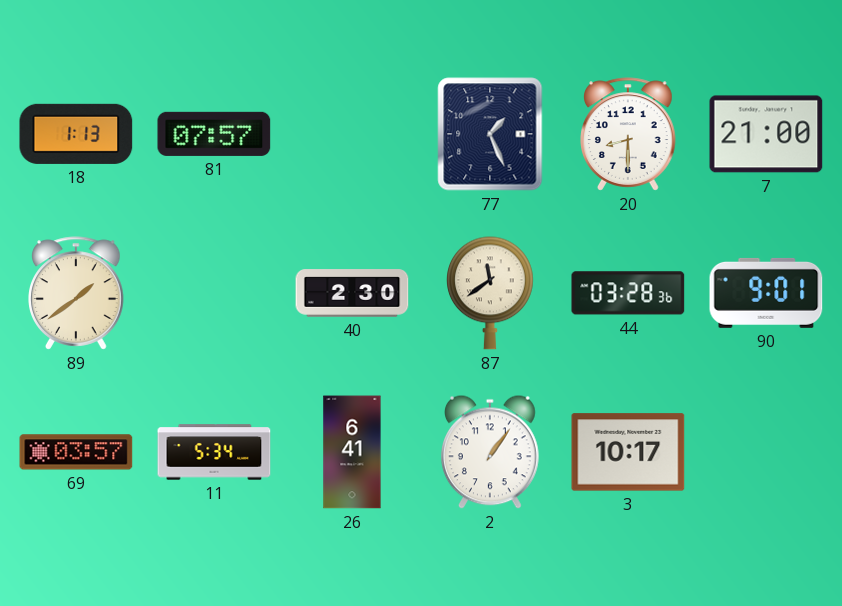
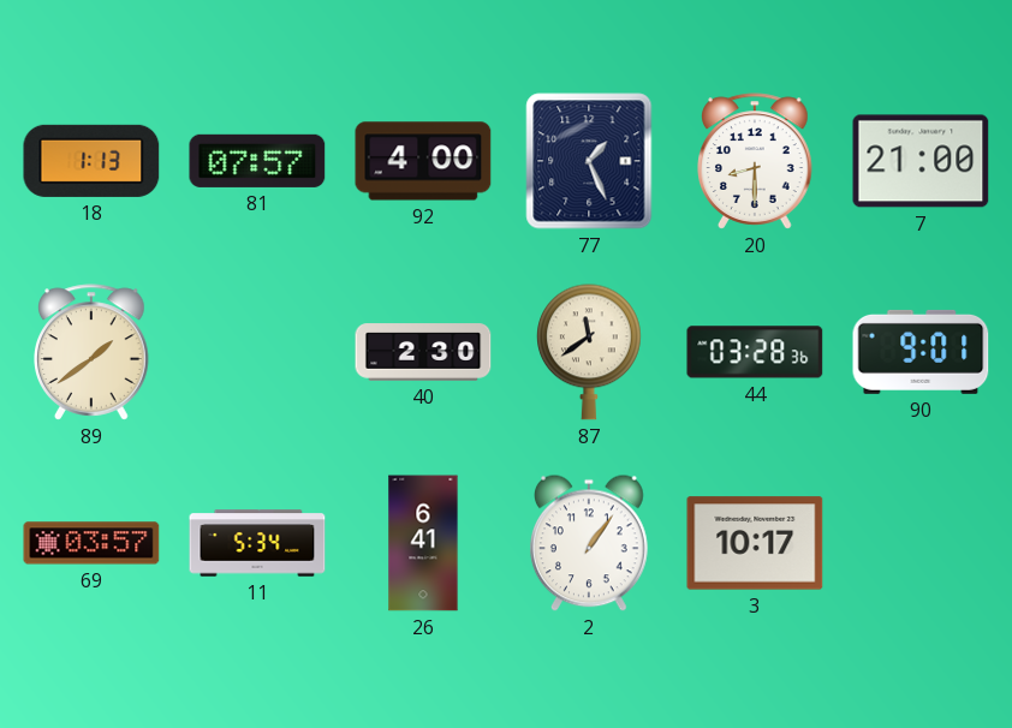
92: none -> 4:00
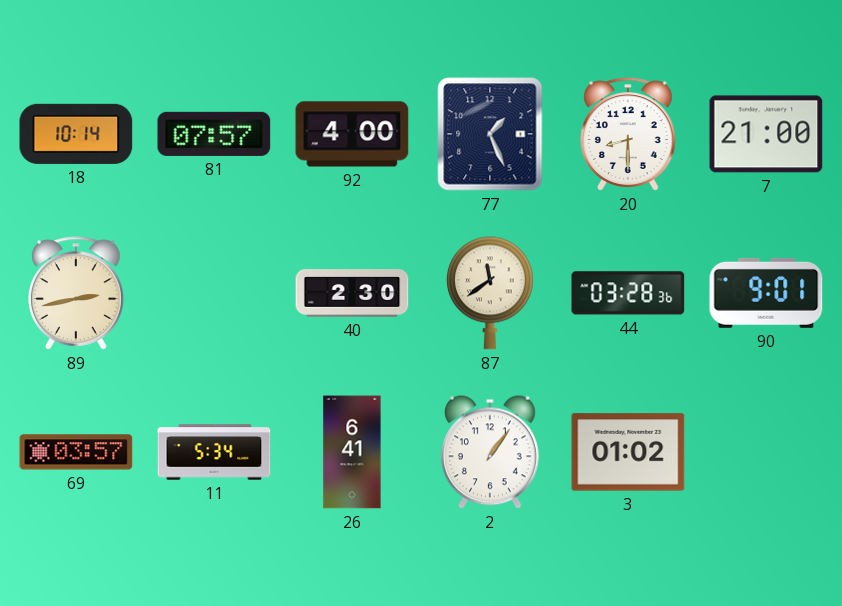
18: 1:13 -> 10:14
89: 1:39 -> 2:43
3: 10:17 -> 01:02
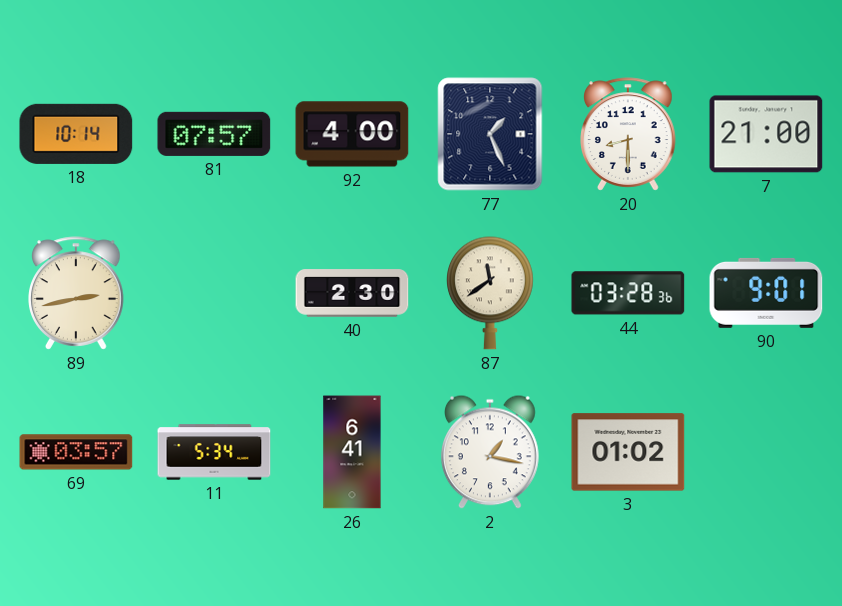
2: 1:06 -> 1:17
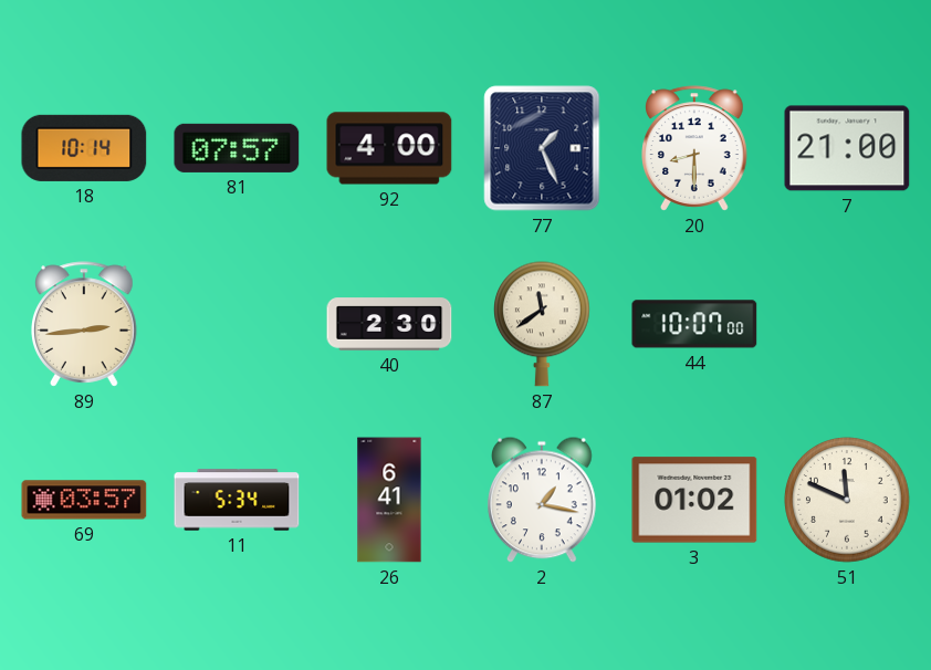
89: 2:43 -> 2:44
44: 03:28 -> 10:07
90: 9:01 -> none
51: none -> 11:49
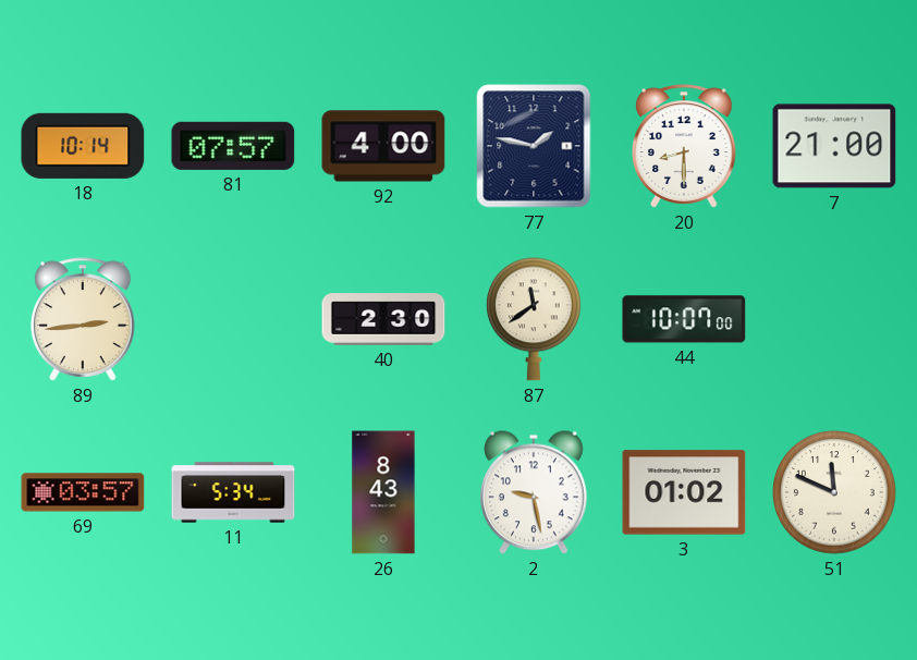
77: 1:26 -> 1:47
26: 6:41 -> 8:43
2: 1:17 -> 9:28
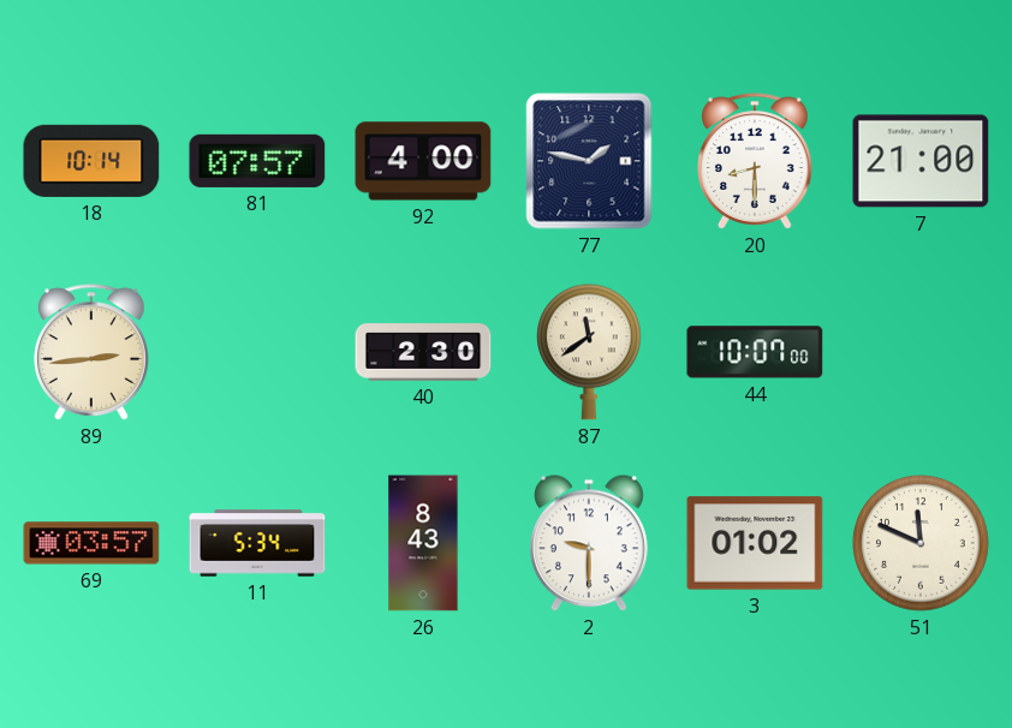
2: 9:28 -> 9:30
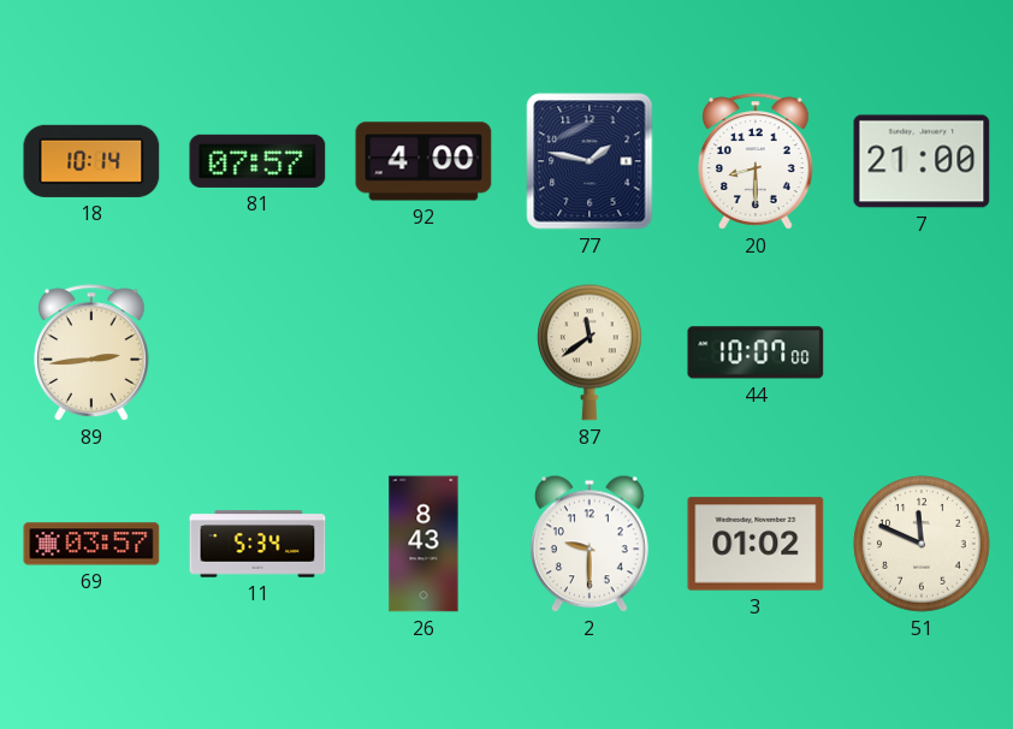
40: 2:30 -> none
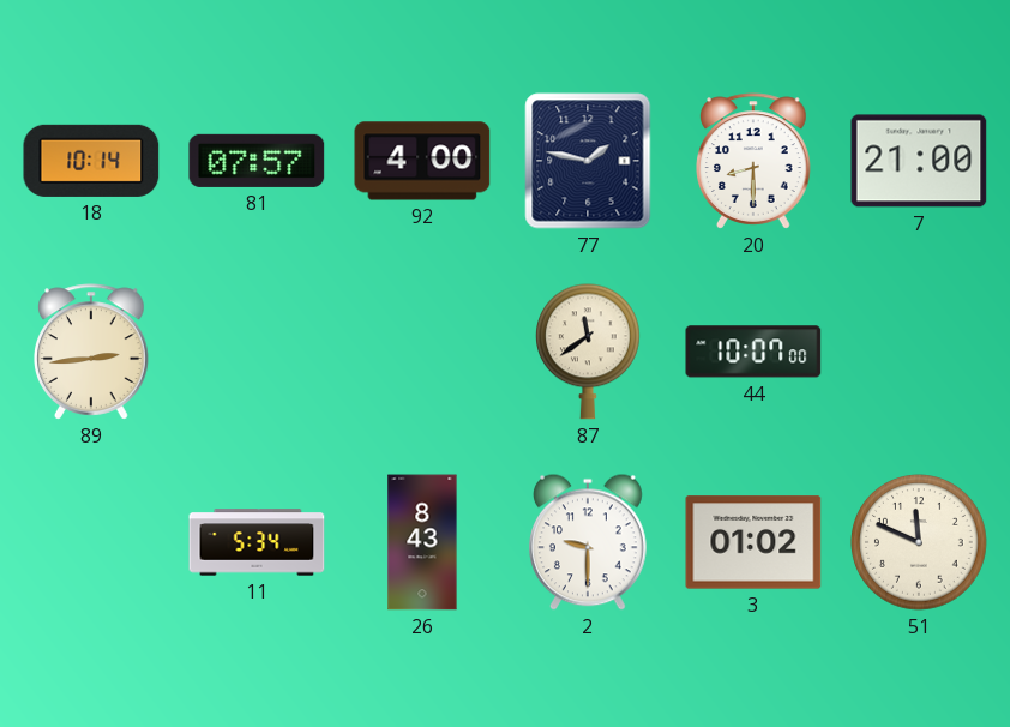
69: 03:57 -> none
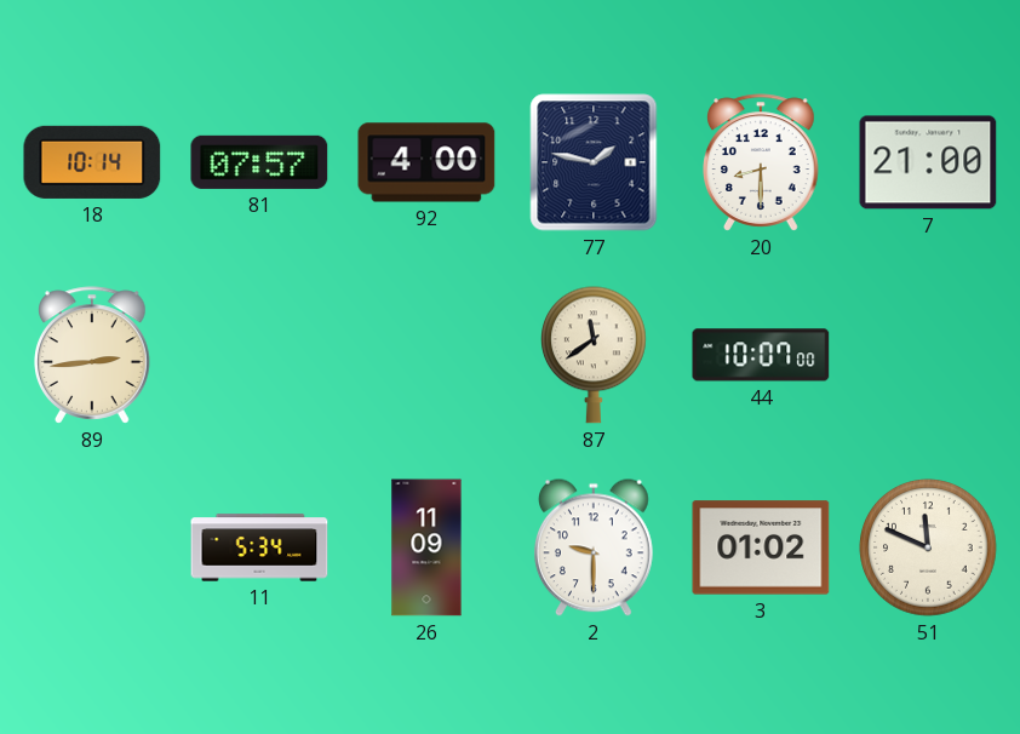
26: 8:43 -> 11:09
